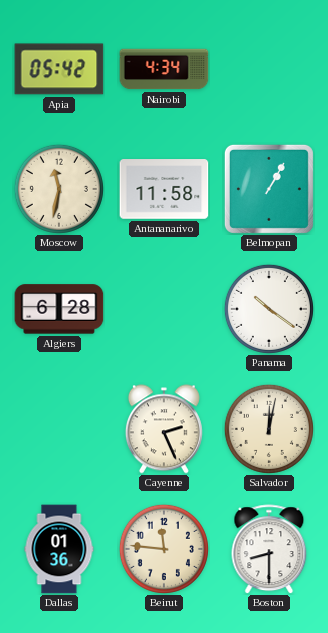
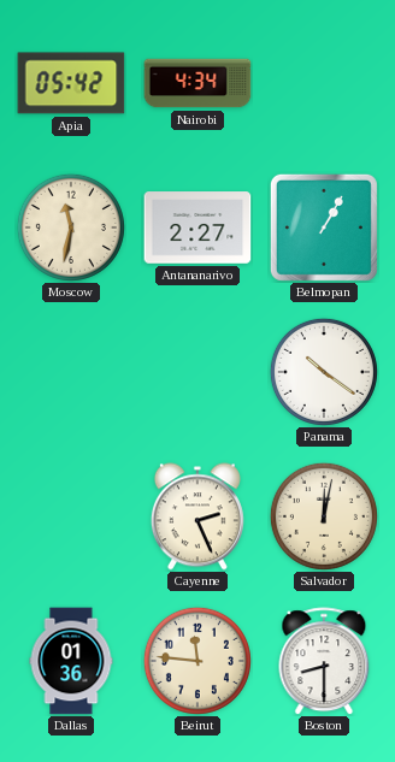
Antananarivo: 11:58 -> 2:27
Algiers: 6:28 -> none
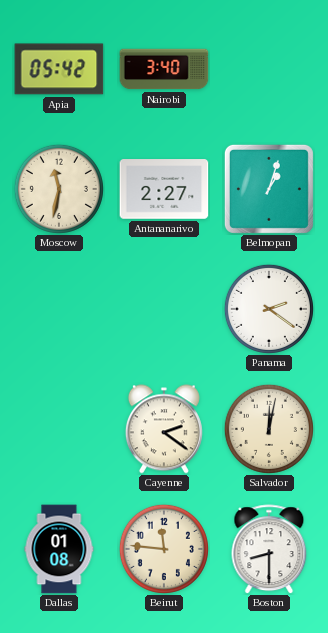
Nairobi: 4:34 -> 3:40
Belmopan: 1:05 -> 1:03
Panama: 10:21 -> 2:21
Cayenne: 2:26 -> 2:21
Dallas: 01:36 -> 01:08
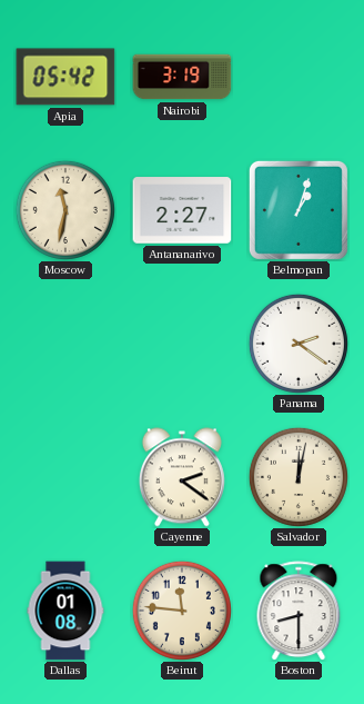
Nairobi: 3:40 -> 3:19
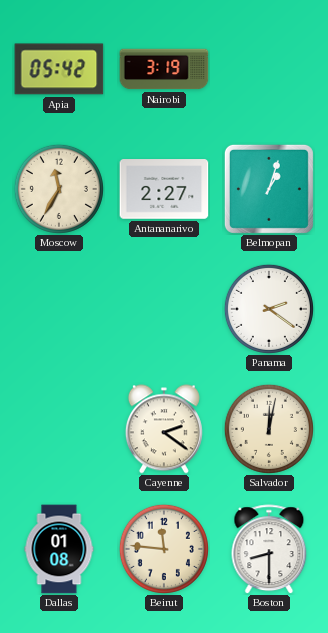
Moscow: 11:32 -> 11:35
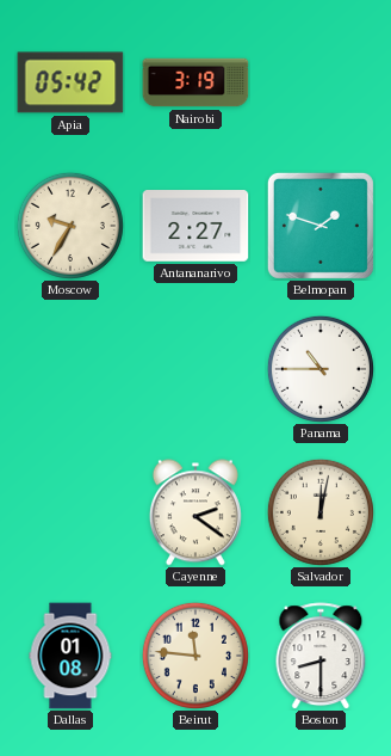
Moscow: 11:35 -> 9:35
Belmopan: 1:03 -> 1:48
Panama: 2:21 -> 10:45
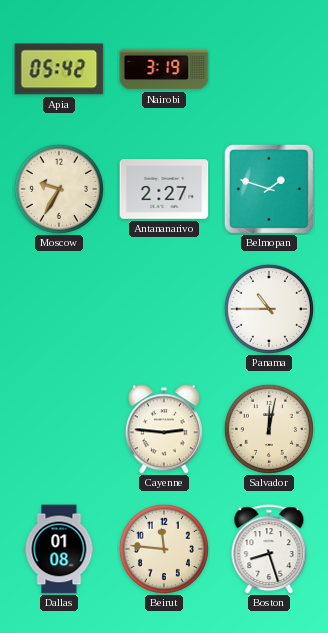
Cayenne: 2:21 -> 2:46
Boston: 8:30 -> 8:27
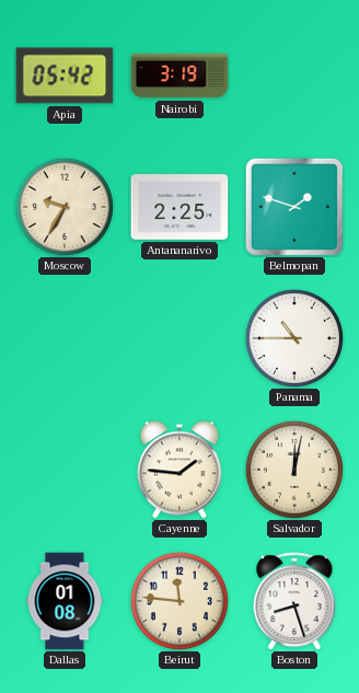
Antananarivo: 2:27 -> 2:25
Cayenne: 2:46 -> 1:46
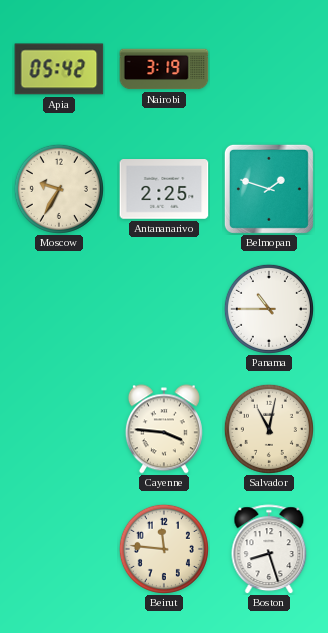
Cayenne: 1:46 -> 3:46
Salvador: 12:02 -> 11:02
Dallas: 01:08 -> none
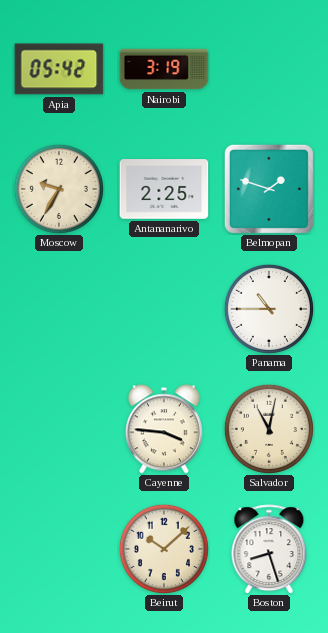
Beirut: 11:46 -> 10:08
